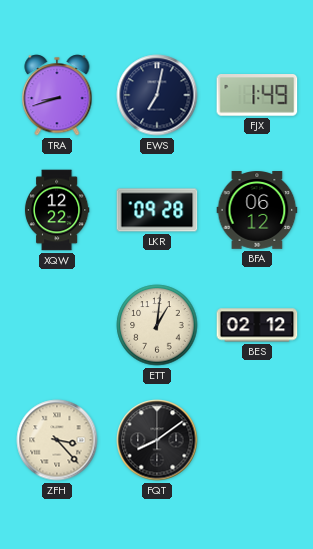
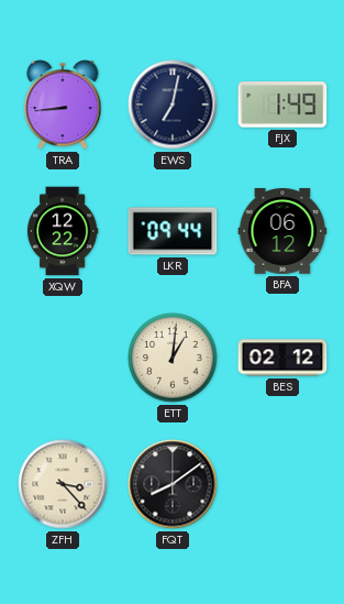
TRA: 8:42 -> 8:44
LKR: 09:28 -> 09:44
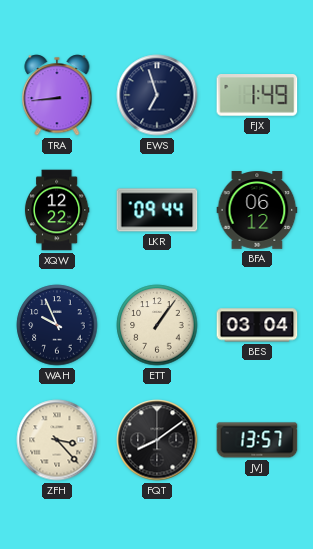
EWS: 7:02 -> 6:57
WAH: none -> 9:56
ETT: 1:01 -> 1:06
BES: 02:12 -> 03:04
JVJ: none -> 13:57
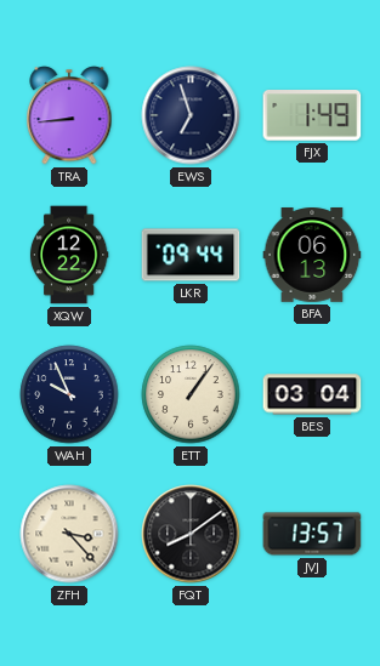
BFA: 06:12 -> 06:13
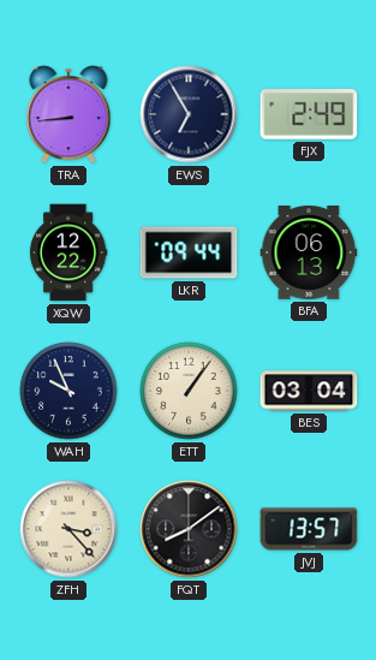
EWS: 6:57 -> 6:55
FJX: 1:49 -> 2:49
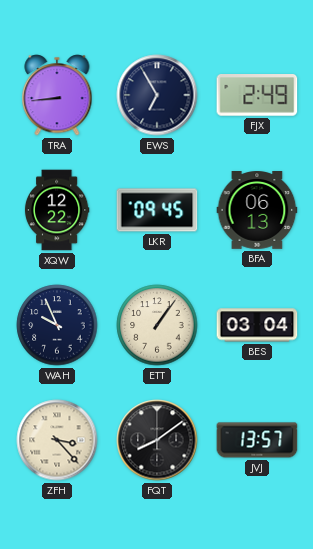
LKR: 09:44 -> 09:45
